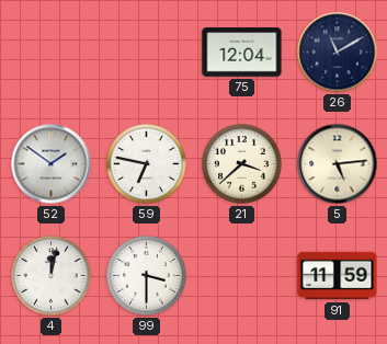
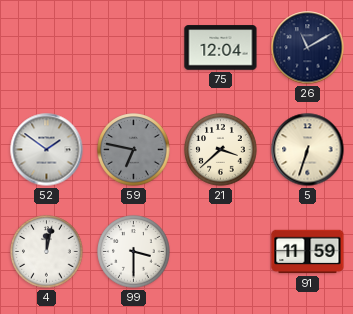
59 dial: white -> grey
5: 5:14 -> 6:33
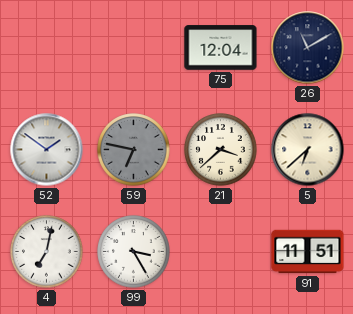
5: 6:33 -> 6:38
4: 12:02 -> 7:02
99: 3:30 -> 3:25
91: 11:59 -> 11:51
